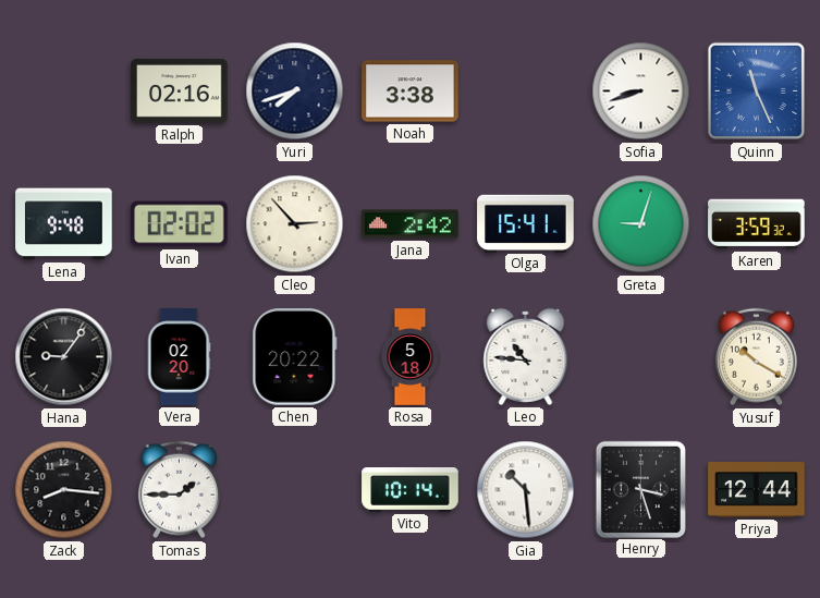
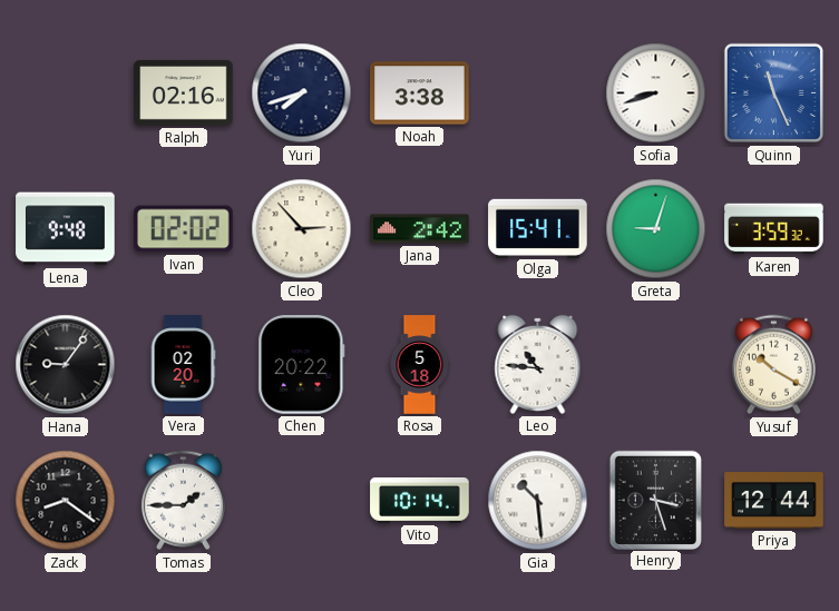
Zack: 8:16 -> 8:21
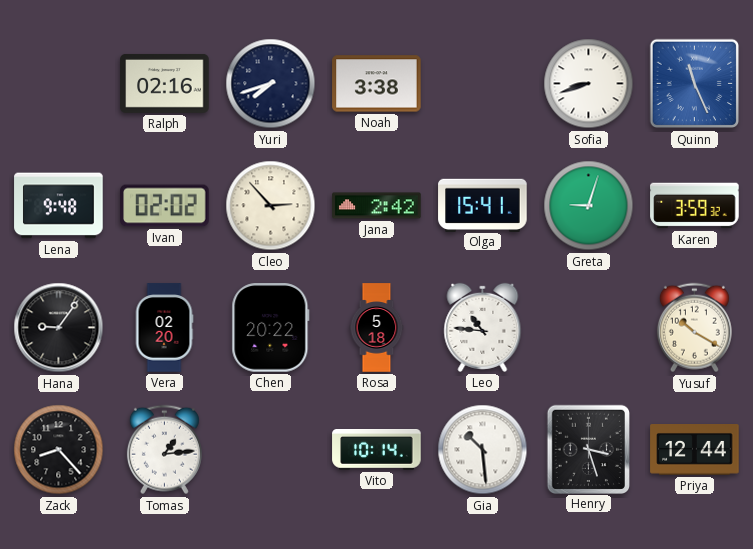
Zack: 8:21 -> 8:23
Tomas: 1:45 -> 1:14
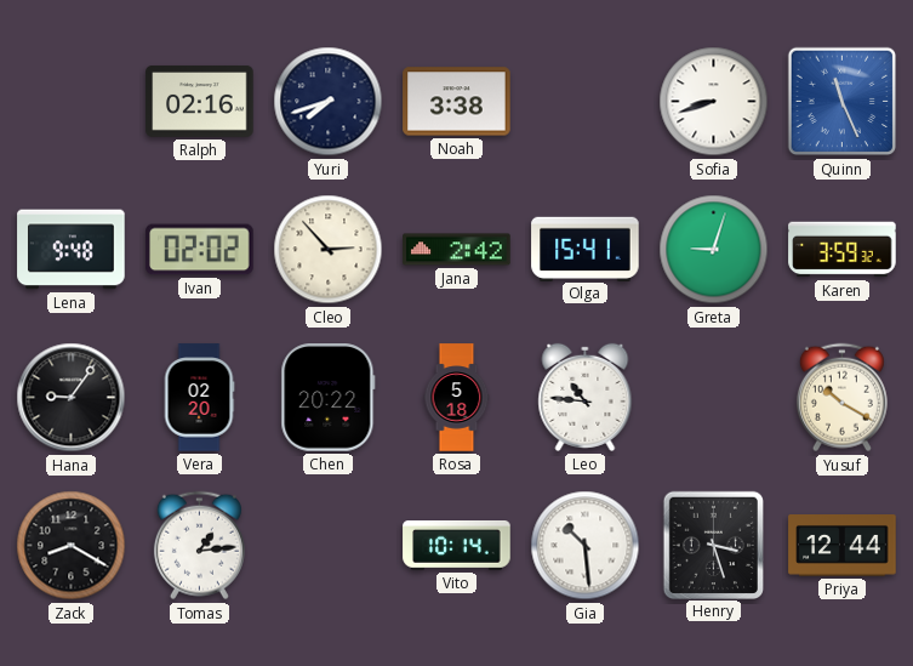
Zack: 8:23 -> 8:20
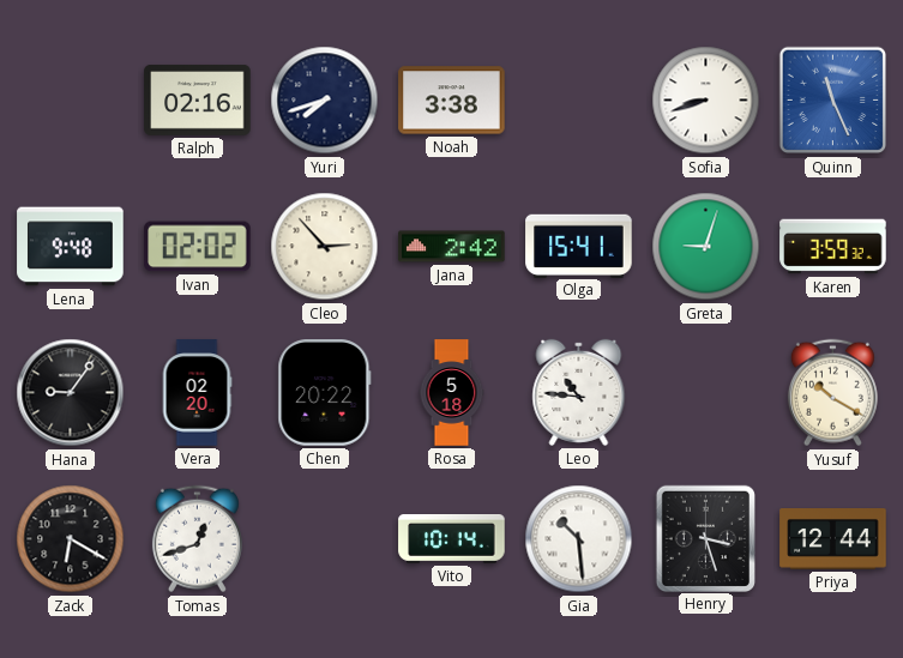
Zack: 8:20 -> 6:20
Tomas: 1:14 -> 12:42
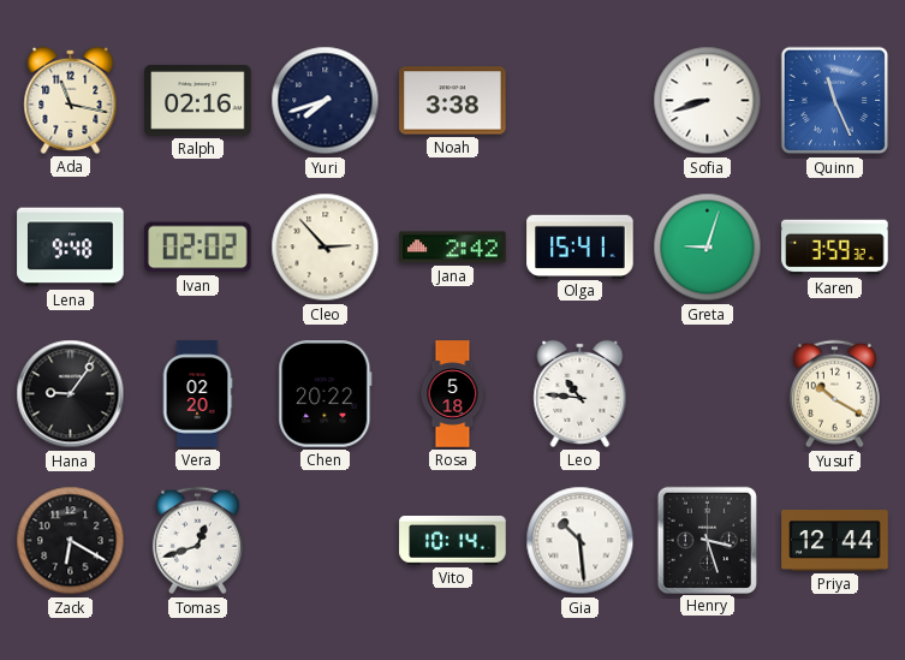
Ada: none -> 11:17
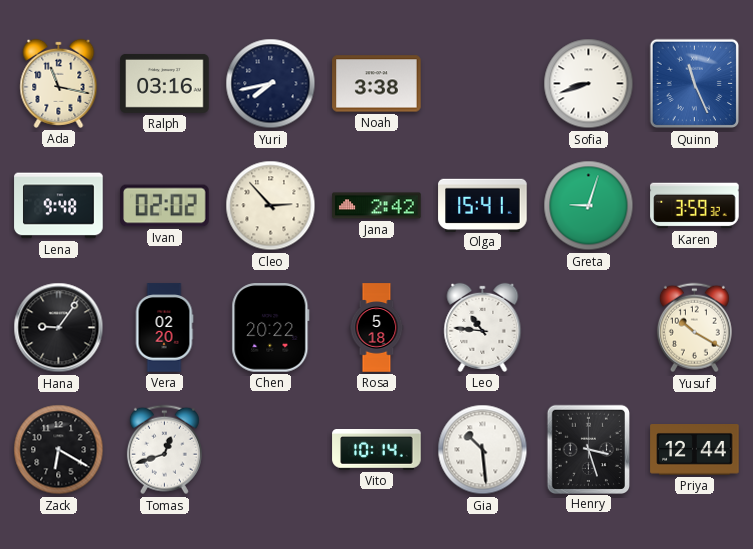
Ralph: 02:16 -> 03:16
Yuri: 7:42 -> 7:43
